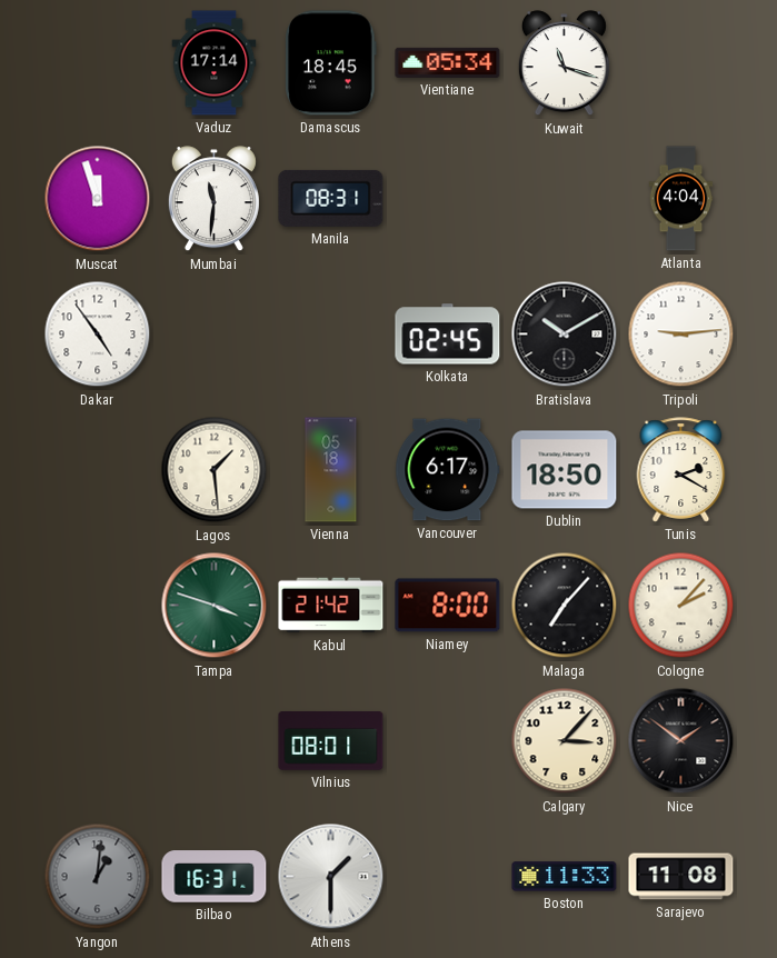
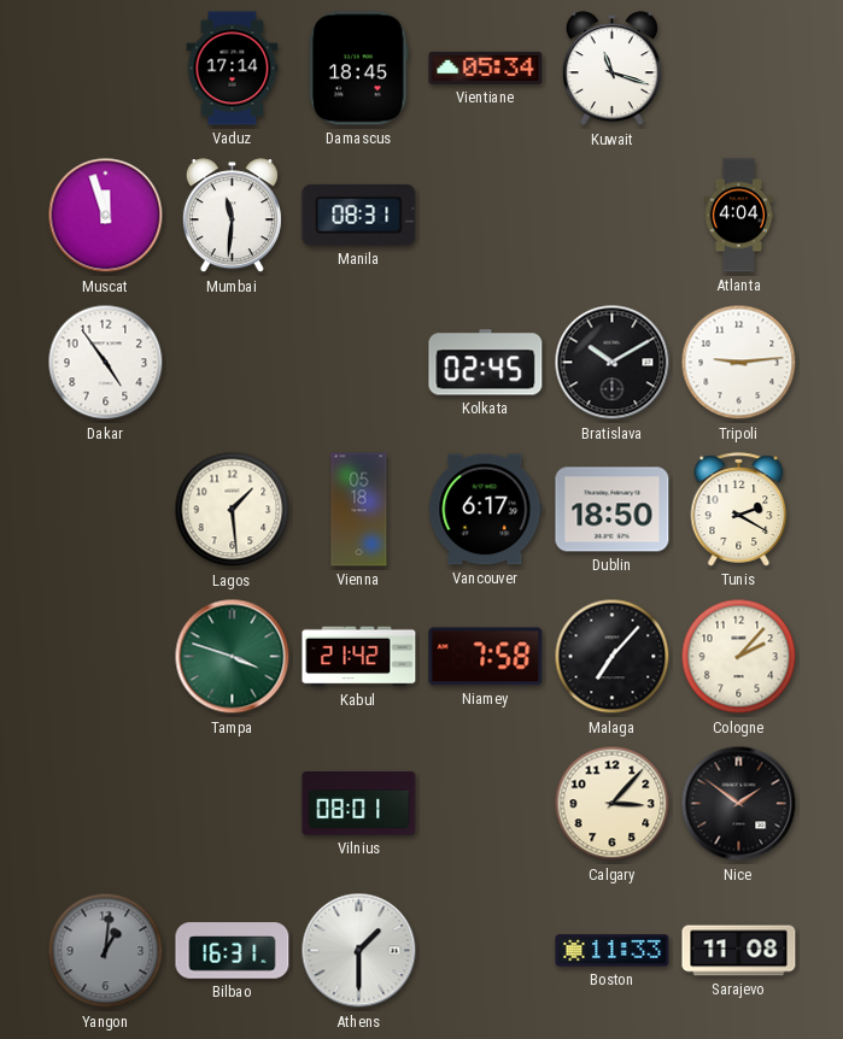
Niamey: 8:00 -> 7:58
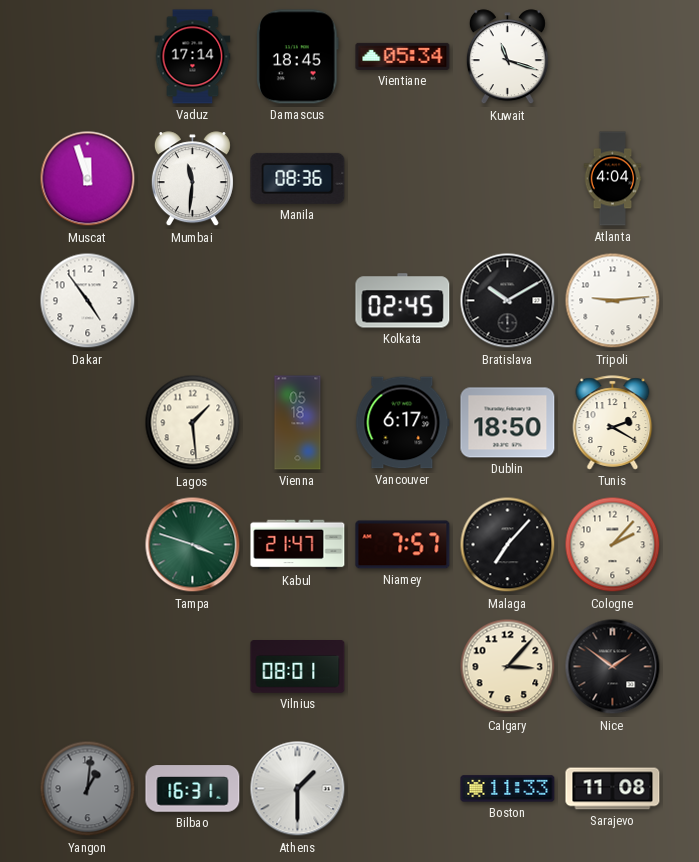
Manila: 08:31 -> 08:36
Kabul: 21:42 -> 21:47
Niamey: 7:58 -> 7:57
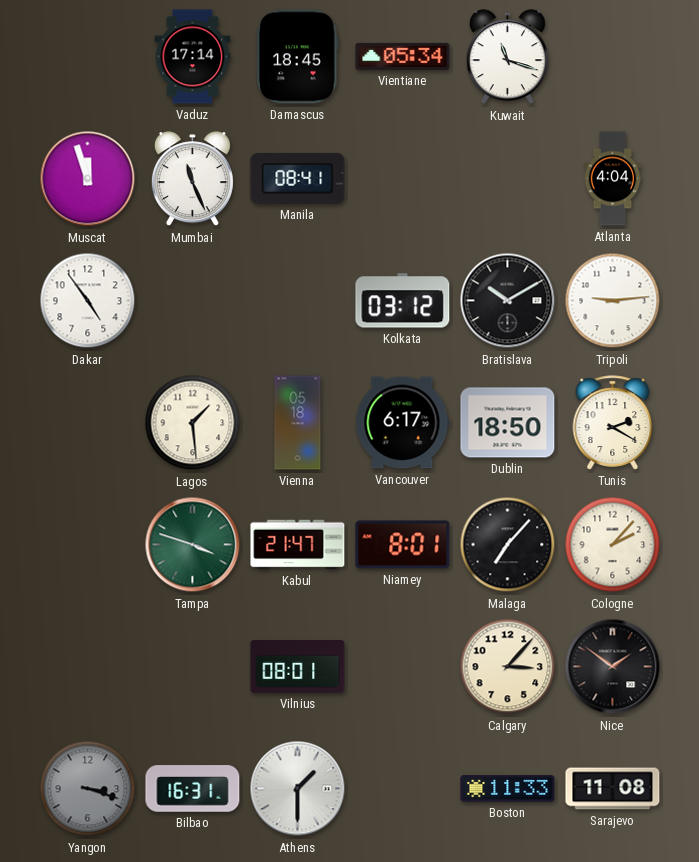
Mumbai: 11:31 -> 11:26
Manila: 08:36 -> 08:41
Kolkata: 02:45 -> 03:12
Niamey: 7:57 -> 8:01
Yangon: 1:01 -> 3:18
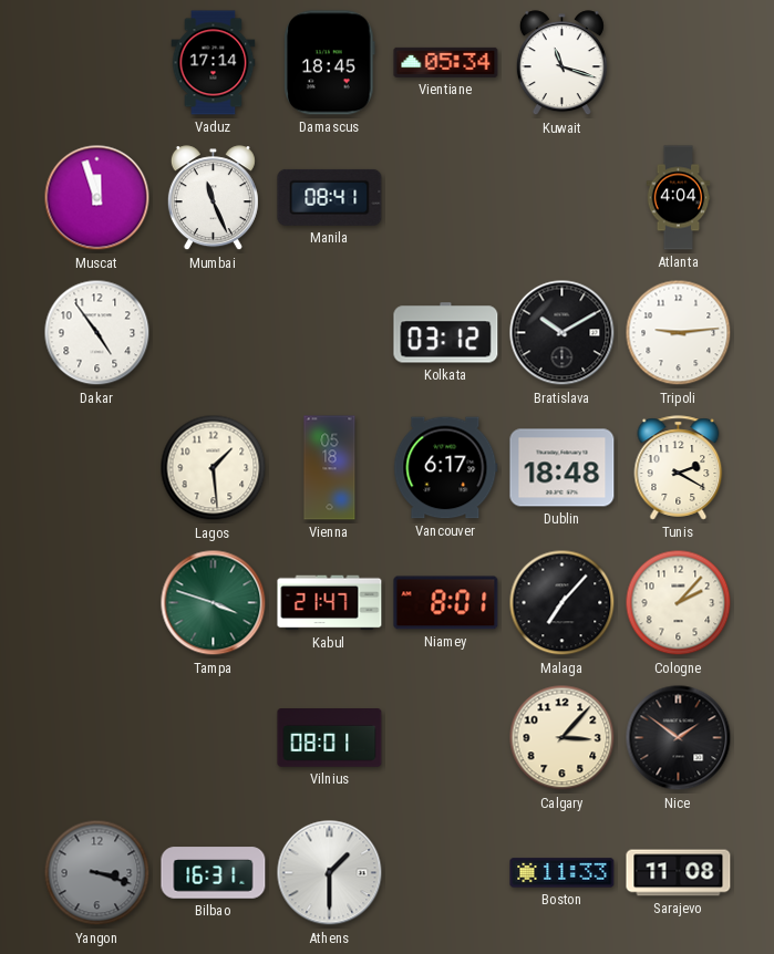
Dublin: 18:50 -> 18:48
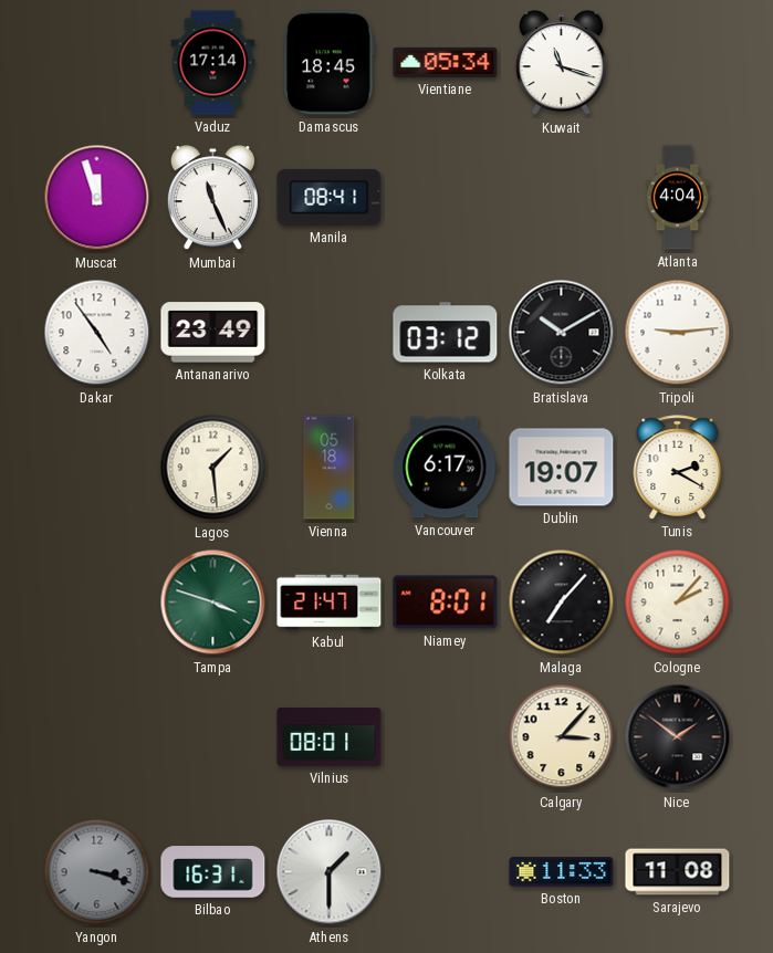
Antananarivo: none -> 23:49
Dublin: 18:48 -> 19:07
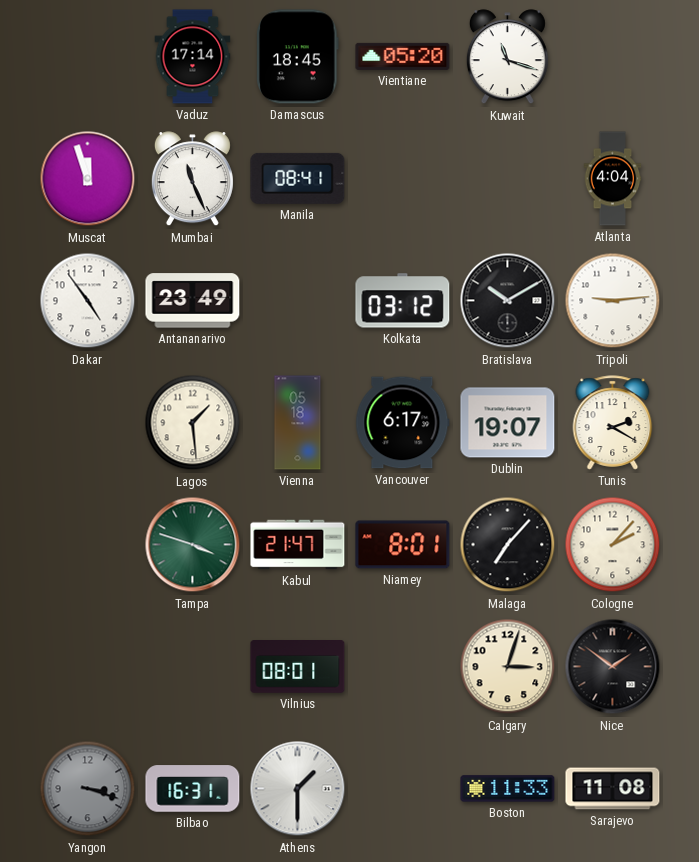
Vientiane: 05:34 -> 05:20
Calgary: 3:07 -> 3:03
